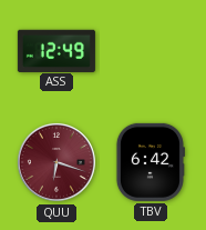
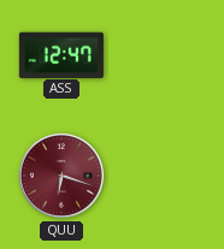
ASS: 12:49 -> 12:47
TBV: 6:42 -> none
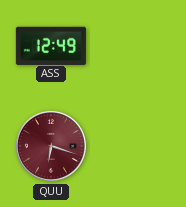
ASS: 12:47 -> 12:49
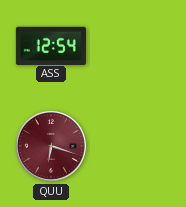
ASS: 12:49 -> 12:54
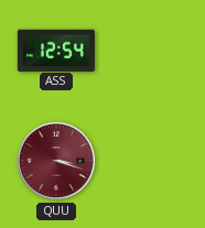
QUU: 6:18 -> 3:18
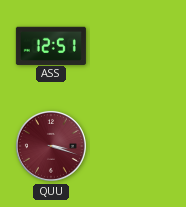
ASS: 12:54 -> 12:51
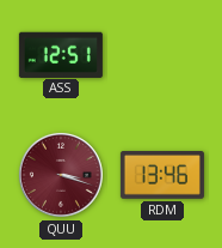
RDM: none -> 13:46
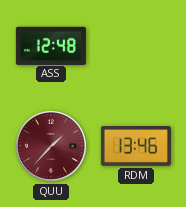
ASS: 12:51 -> 12:48
QUU: 3:18 -> 1:37
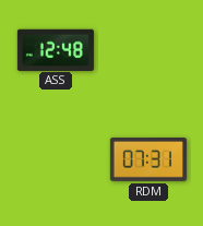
QUU: 1:37 -> none
RDM: 13:46 -> 07:31
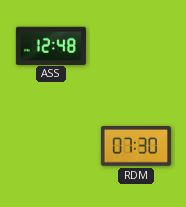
RDM: 07:31 -> 07:30
